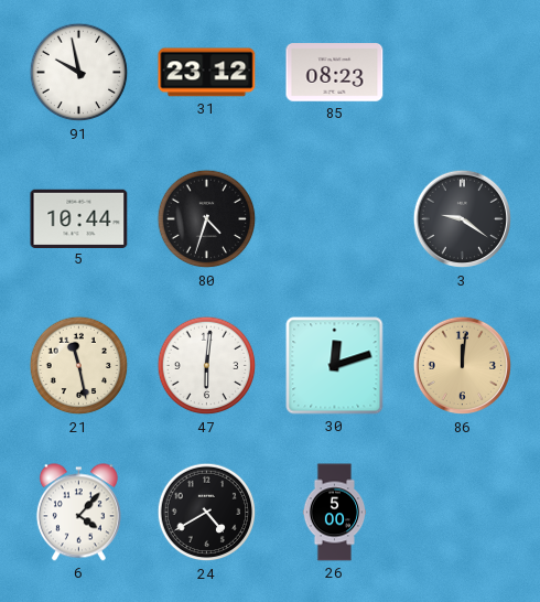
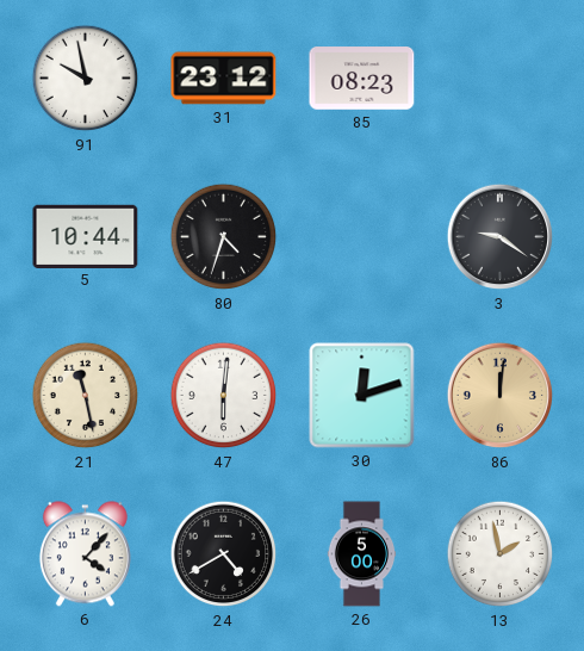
13: none -> 1:58
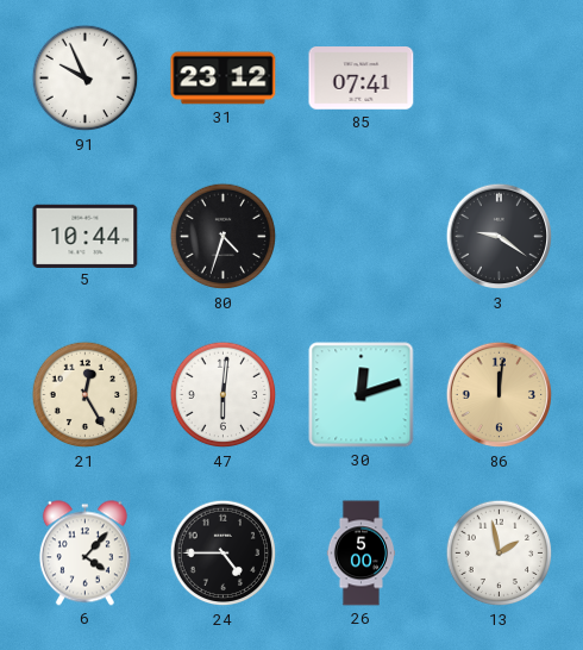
91: 9:58 -> 9:56
85: 08:23 -> 07:41
21: 11:28 -> 12:25
24: 4:40 -> 4:45
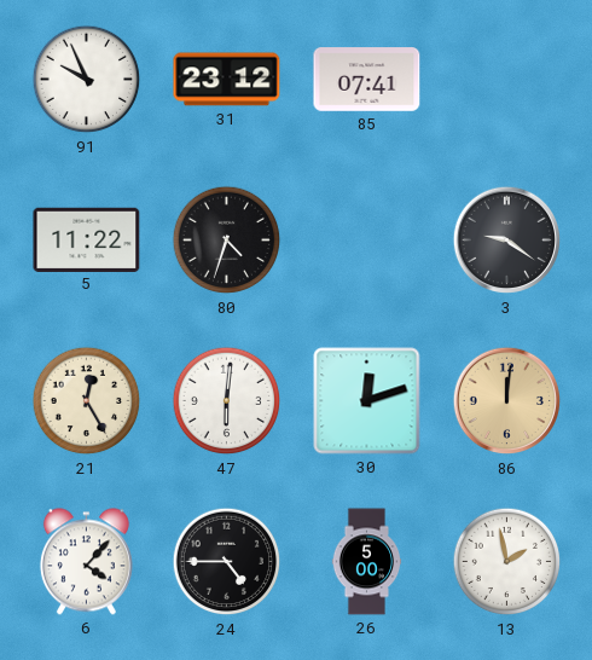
5: 10:44 -> 11:22
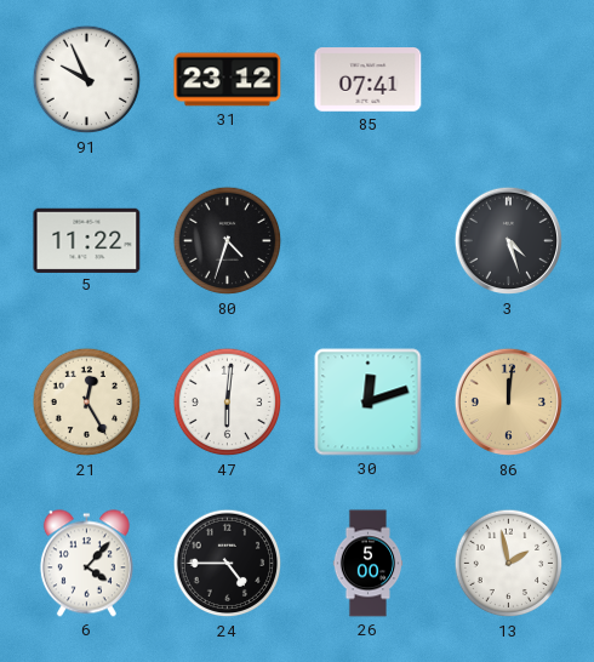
3: 9:21 -> 4:27
